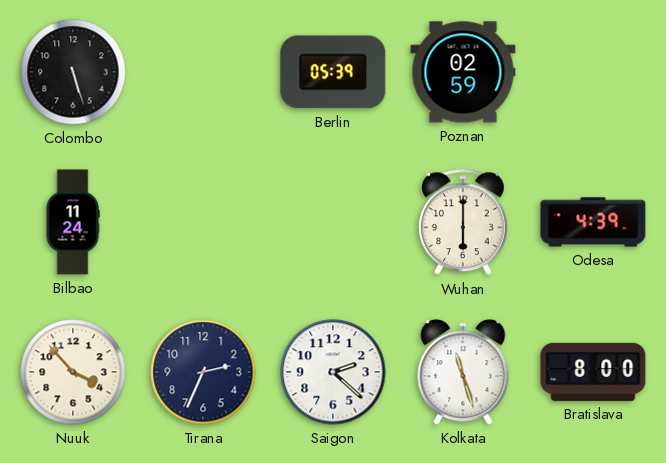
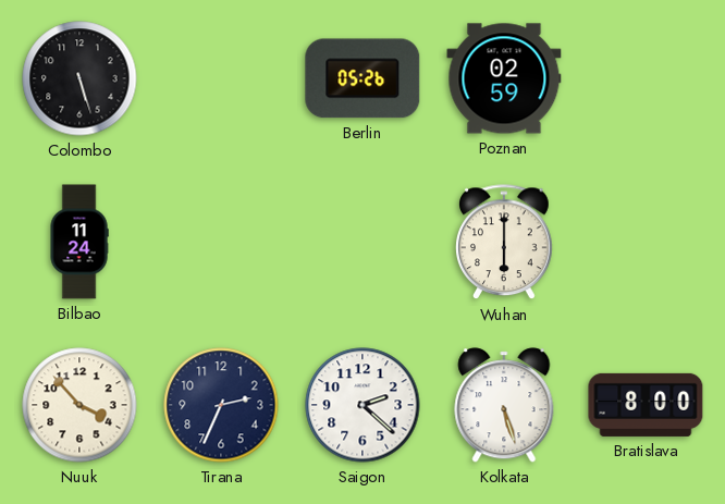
Berlin: 05:39 -> 05:26
Odesa: 4:39 -> none
Kolkata: 11:27 -> 5:27
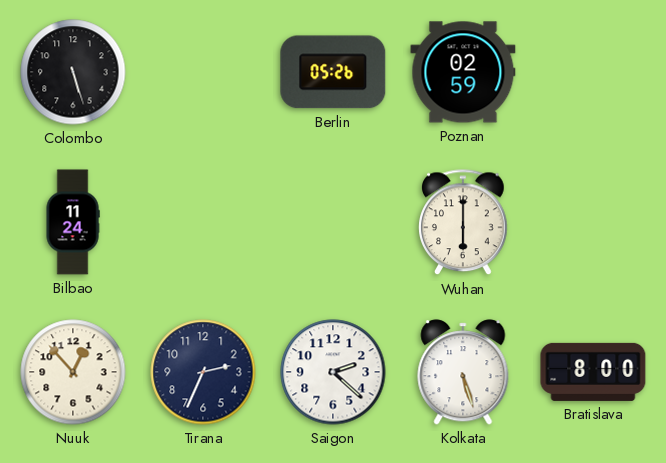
Nuuk: 3:53 -> 12:53
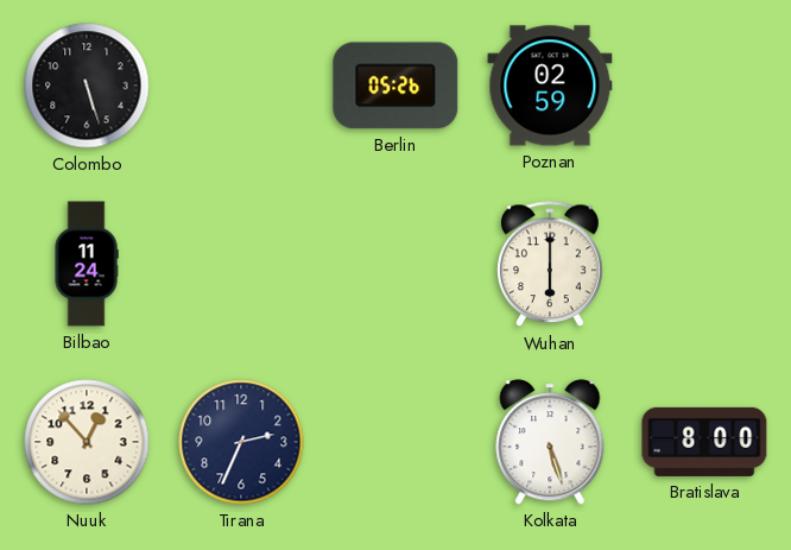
Saigon: 2:22 -> none
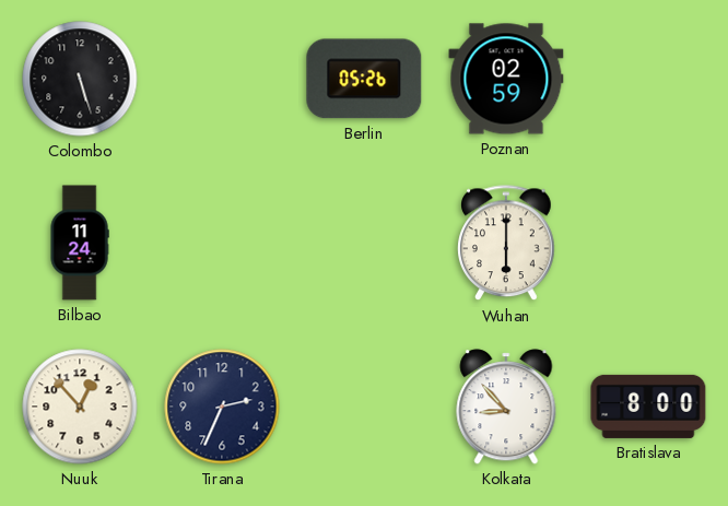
Kolkata: 5:27 -> 8:53
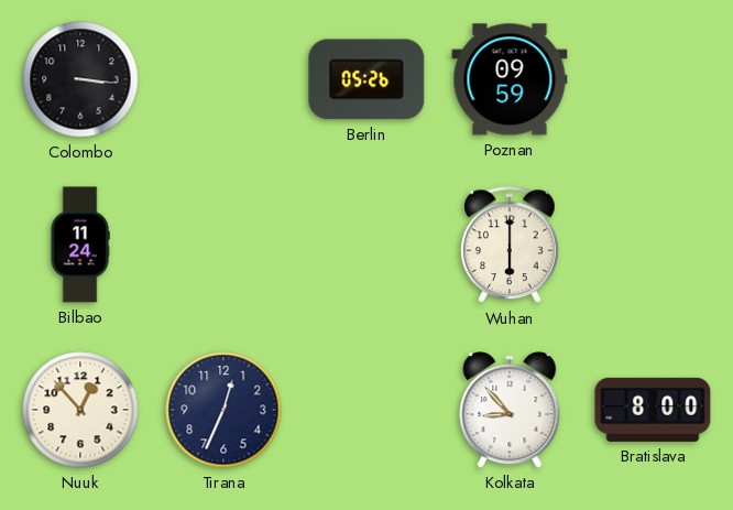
Colombo: 5:27 -> 3:16
Poznan: 02:59 -> 09:59
Tirana: 2:34 -> 12:34
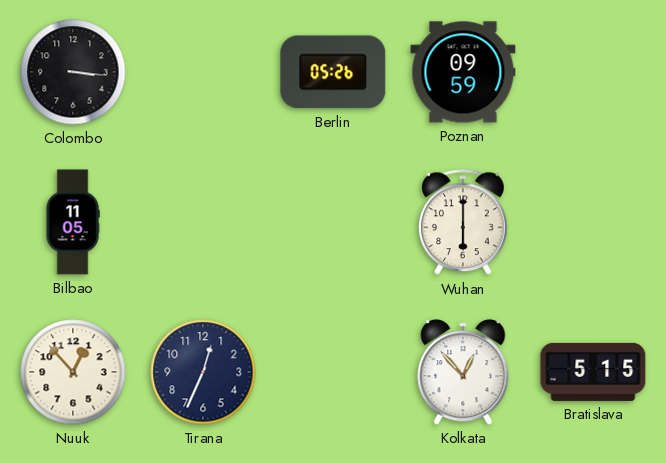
Bilbao: 11:24 -> 11:05
Kolkata: 8:53 -> 12:53
Bratislava: 8:00 -> 5:15
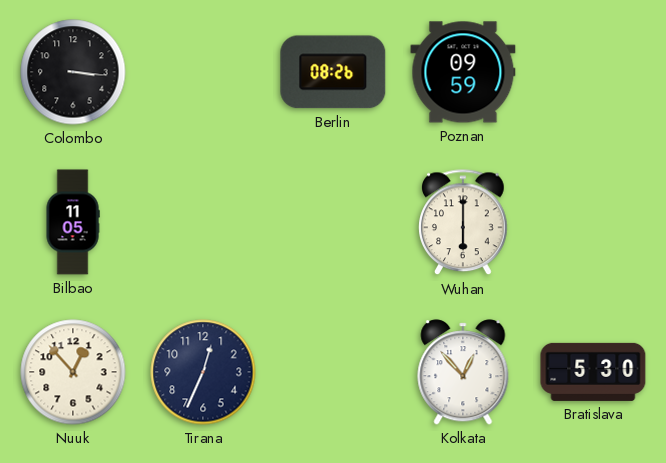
Berlin: 05:26 -> 08:26
Bratislava: 5:15 -> 5:30
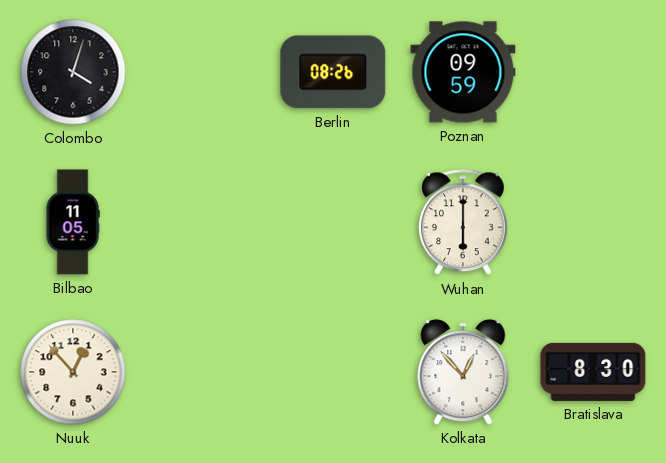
Colombo: 3:16 -> 4:03
Tirana: 12:34 -> none
Bratislava: 5:30 -> 8:30
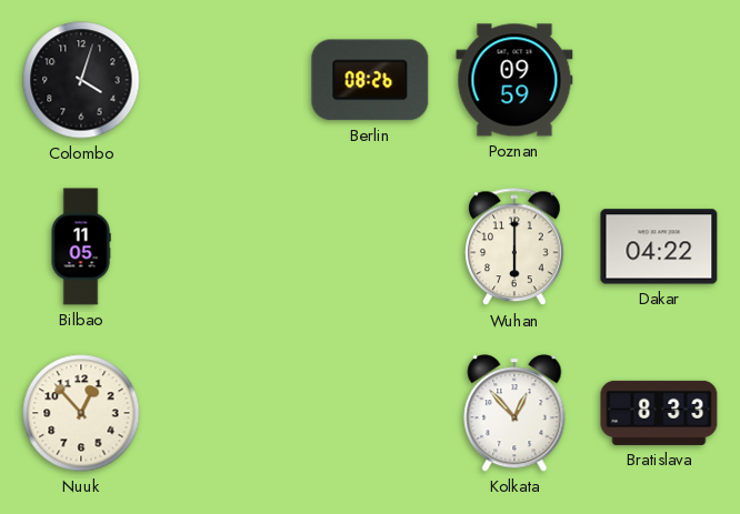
Dakar: none -> 04:22
Bratislava: 8:30 -> 8:33
